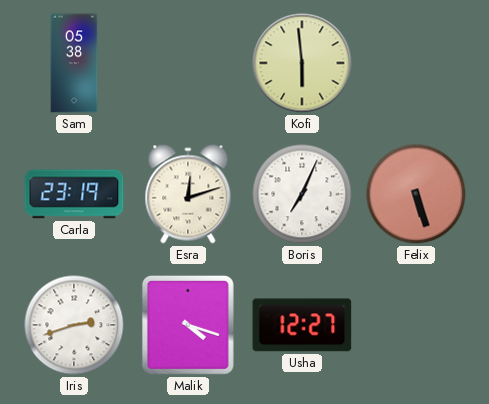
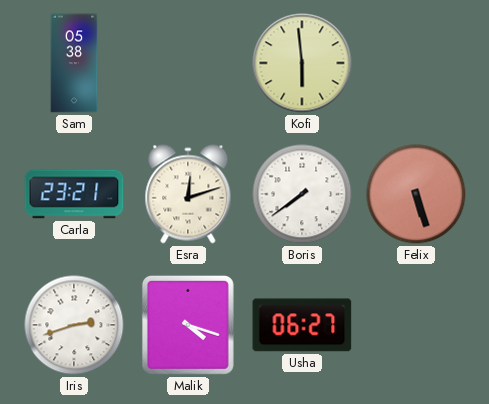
Carla: 23:19 -> 23:21
Boris: 7:04 -> 7:39
Usha: 12:27 -> 06:27
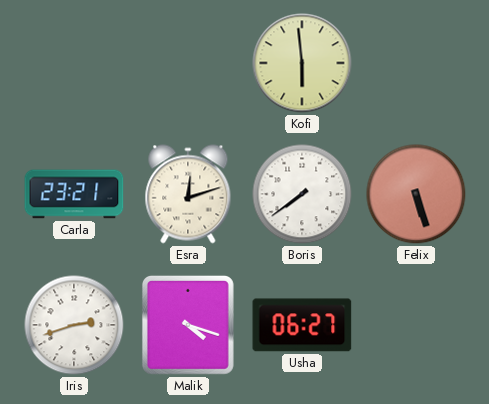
Sam: 05:38 -> none
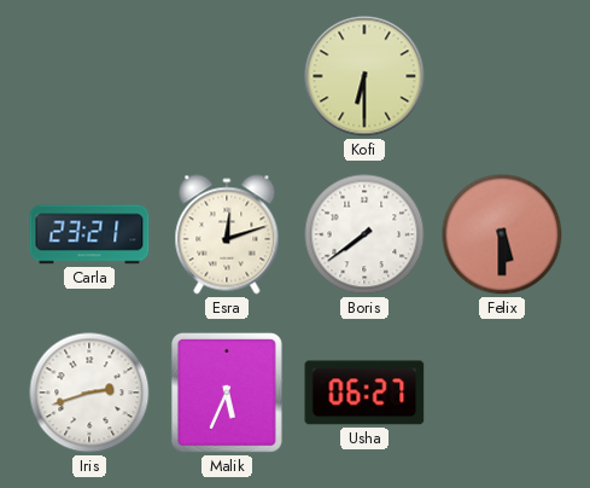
Kofi: 5:59 -> 6:30
Felix: 5:27 -> 5:30
Malik: 4:18 -> 5:34
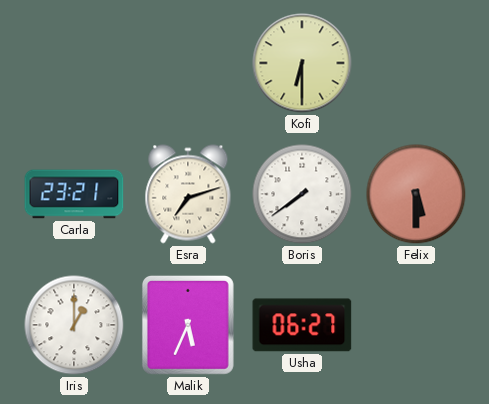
Esra: 12:12 -> 7:12
Iris: 2:42 -> 1:00
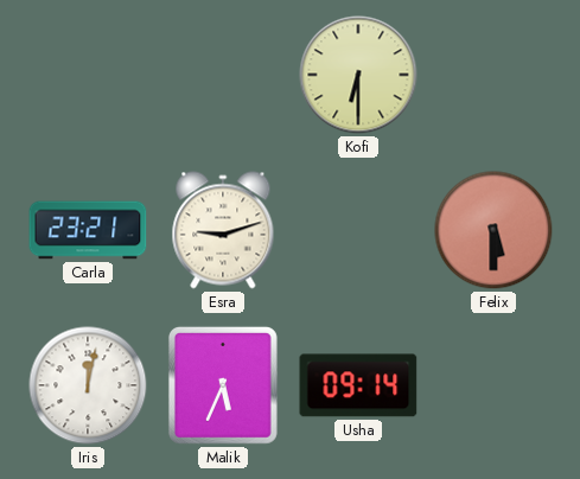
Esra: 7:12 -> 9:12
Boris: 7:39 -> none
Iris: 1:00 -> 12:02
Usha: 06:27 -> 09:14
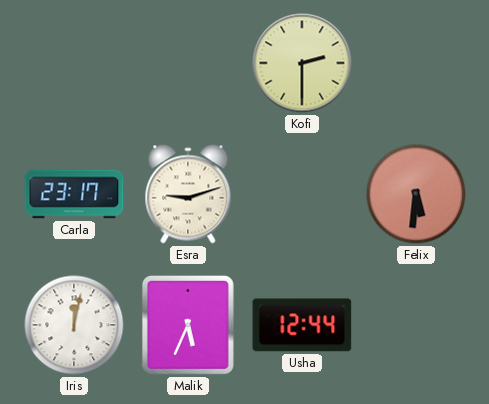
Kofi: 6:30 -> 2:30
Carla: 23:21 -> 23:17
Felix: 5:30 -> 5:31
Usha: 09:14 -> 12:44
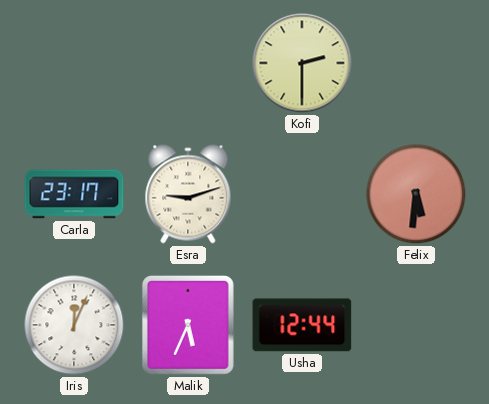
Iris: 12:02 -> 12:04
